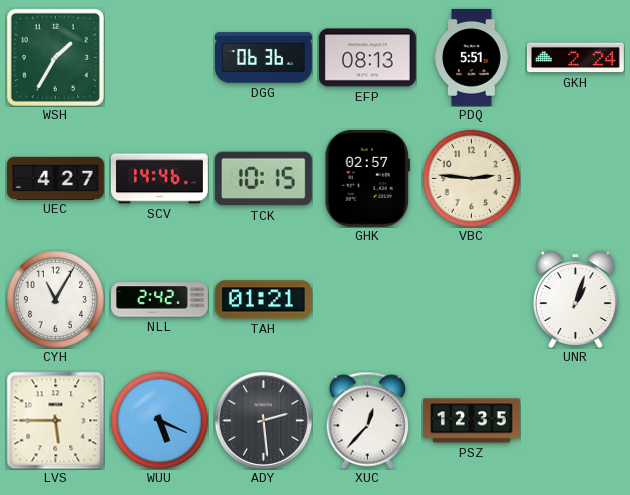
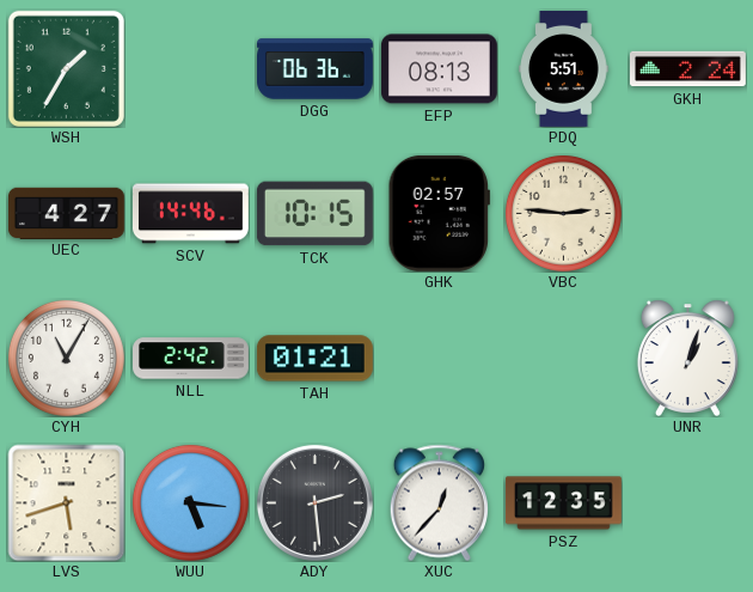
LVS: 5:45 -> 5:42
WUU: 5:19 -> 5:16
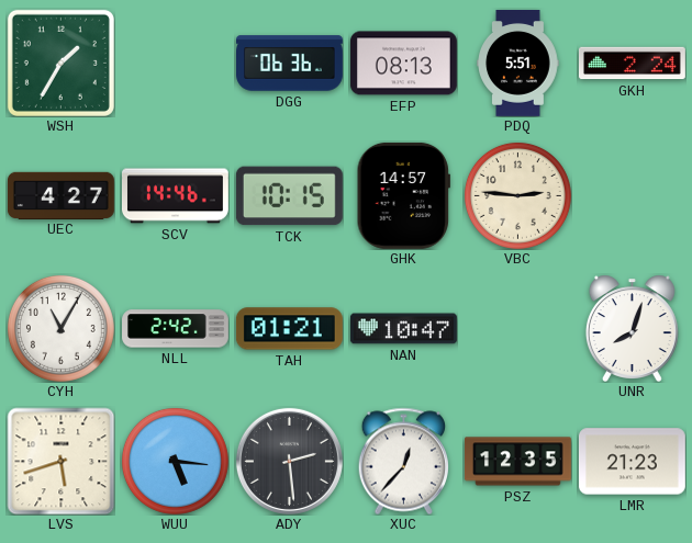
GHK: 02:57 -> 14:57
NAN: none -> 10:47
UNR: 1:03 -> 8:03
LMR: none -> 21:23
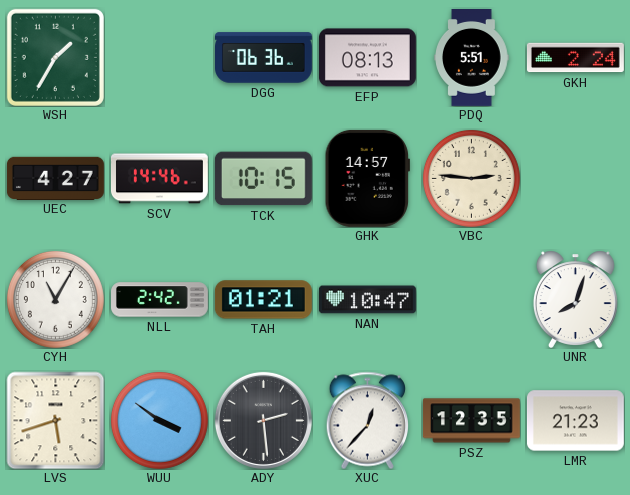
WUU: 5:16 -> 3:51
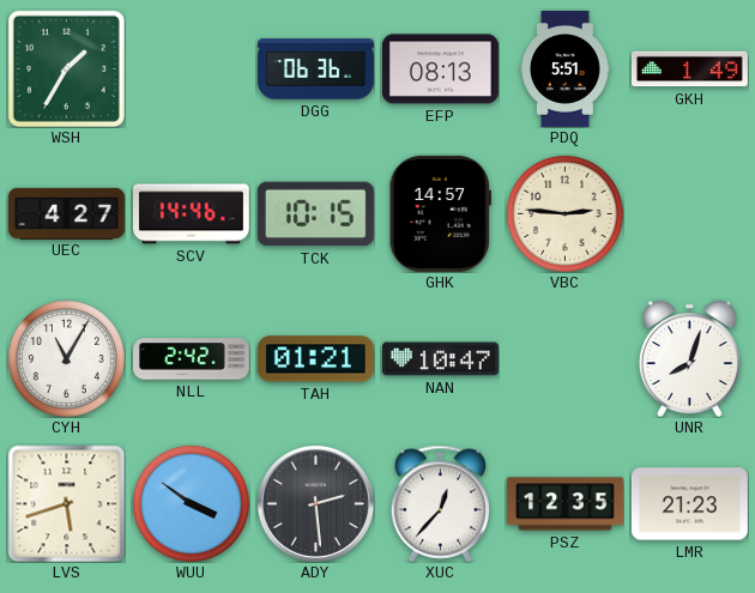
GKH: 2:24 -> 1:49
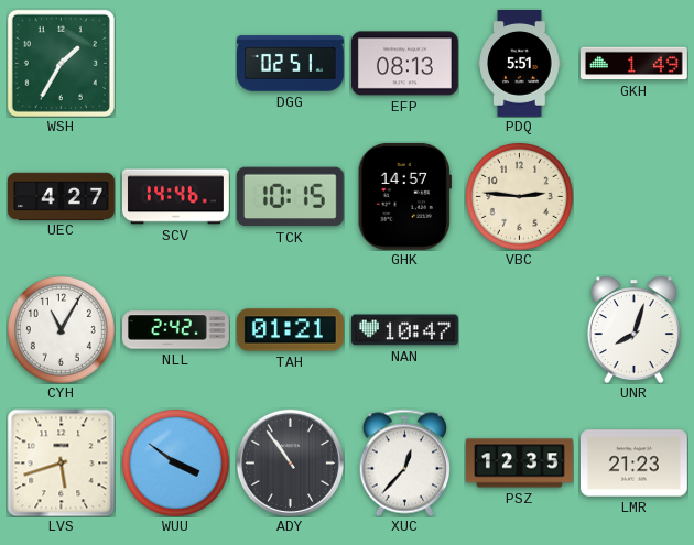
DGG: 06:36 -> 02:51
ADY: 2:29 -> 10:54
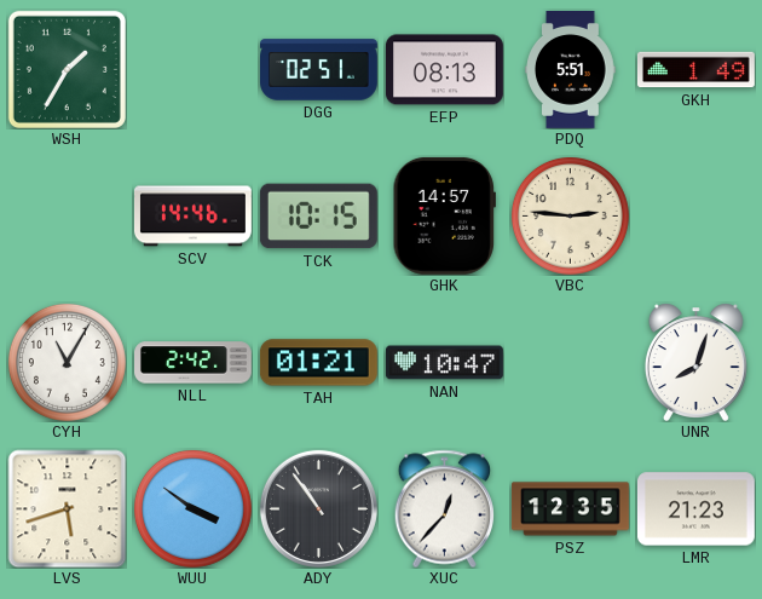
UEC: 4:27 -> none
